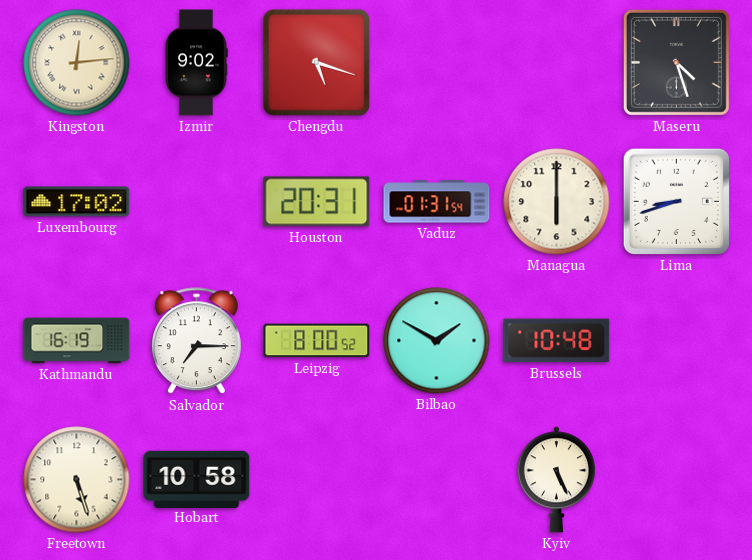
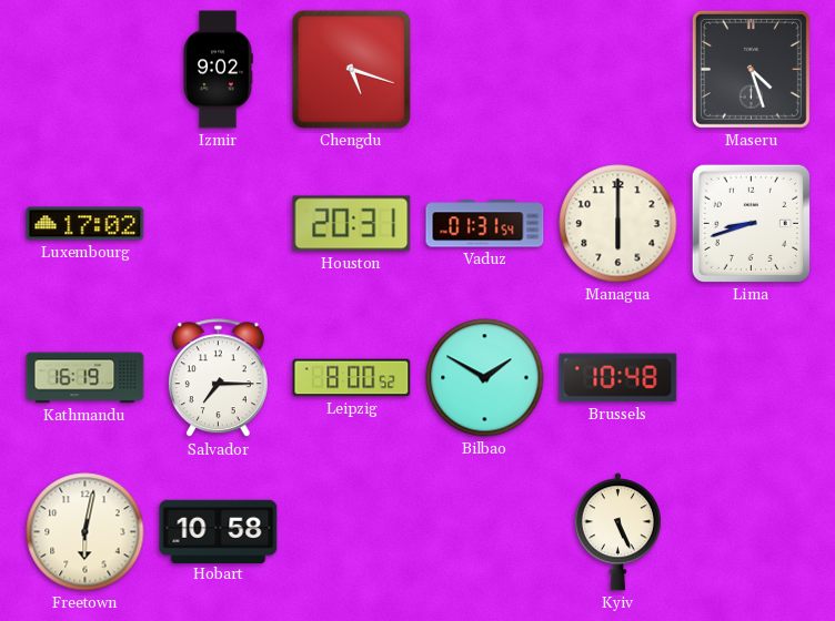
Kingston: 12:14 -> none
Freetown: 5:27 -> 6:02
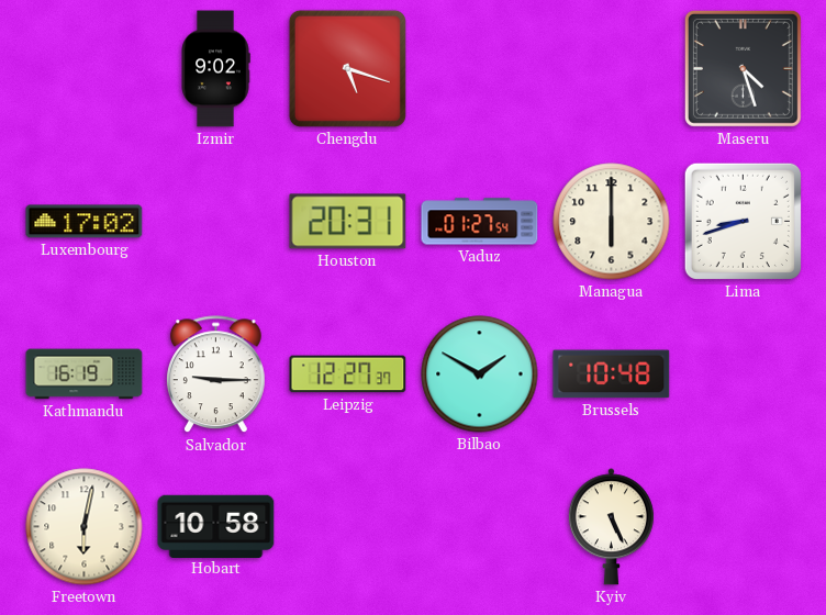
Vaduz: 01:31 -> 01:27
Salvador: 7:15 -> 9:15
Leipzig: 8:00 -> 12:27
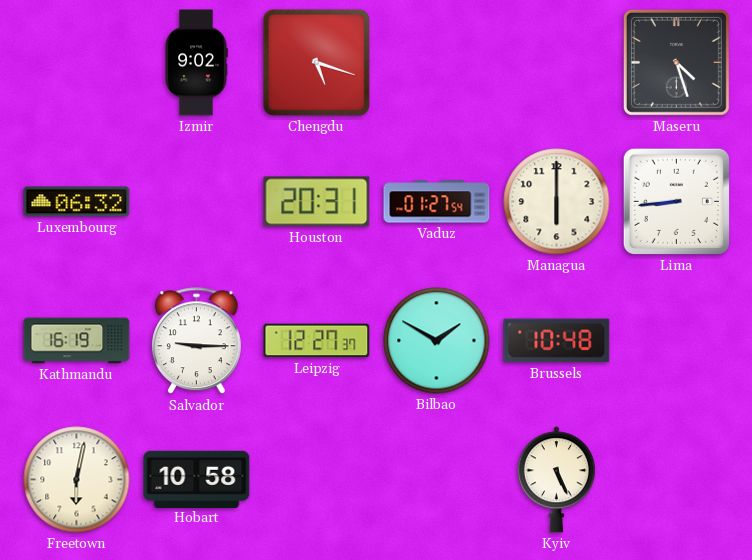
Luxembourg: 17:02 -> 06:32
Lima: 8:42 -> 8:44
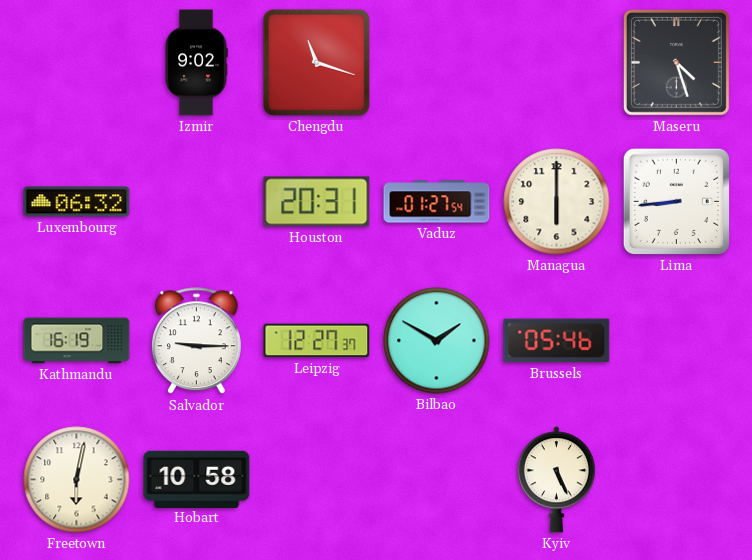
Chengdu: 5:18 -> 11:18
Brussels: 10:48 -> 05:46
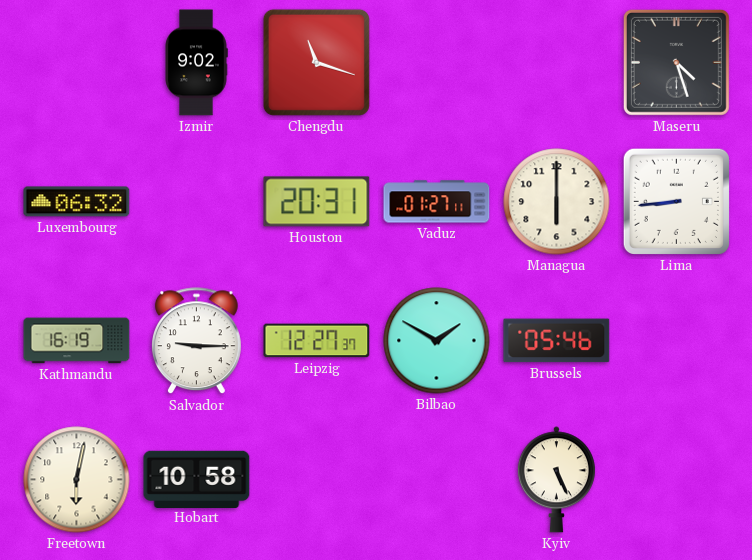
Vaduz: 01:27:54 -> 01:27:11
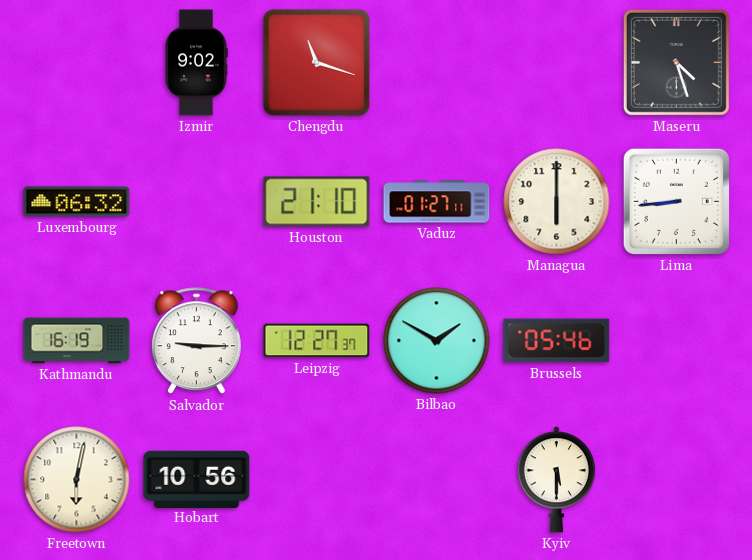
Houston: 20:31 -> 21:10
Hobart: 10:58 -> 10:56
Kyiv: 5:26 -> 5:30
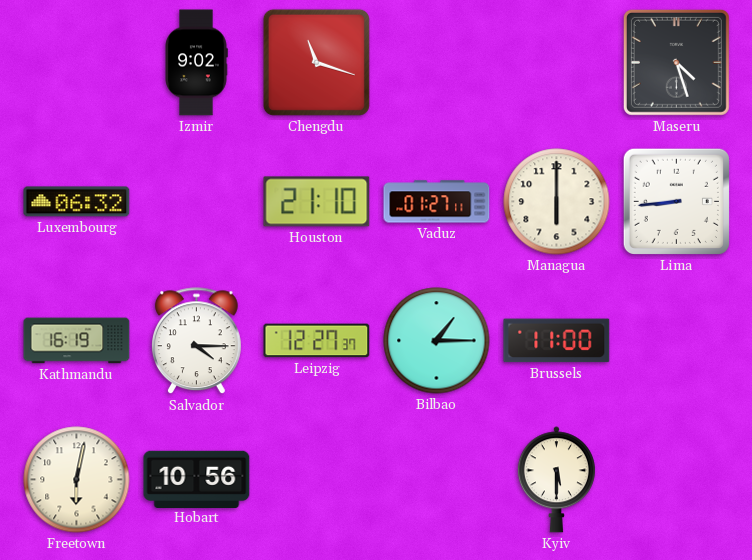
Salvador: 9:15 -> 4:15
Bilbao: 1:50 -> 1:15
Brussels: 05:46 -> 11:00
